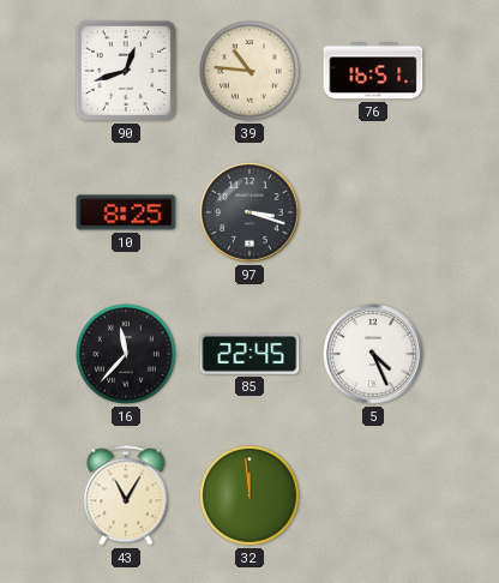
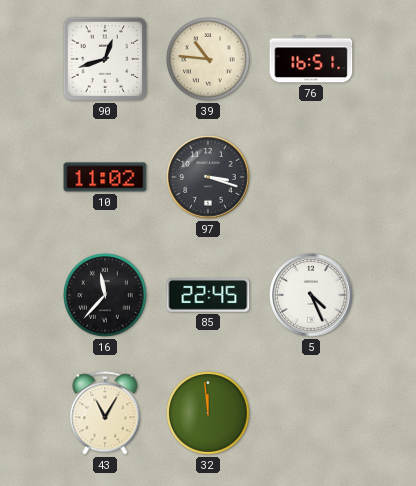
10: 8:25 -> 11:02
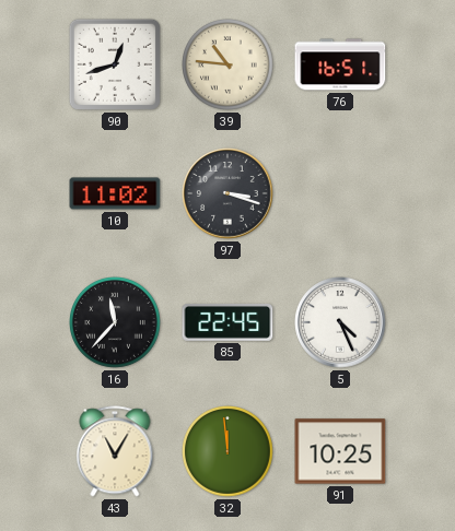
91: none -> 10:25
